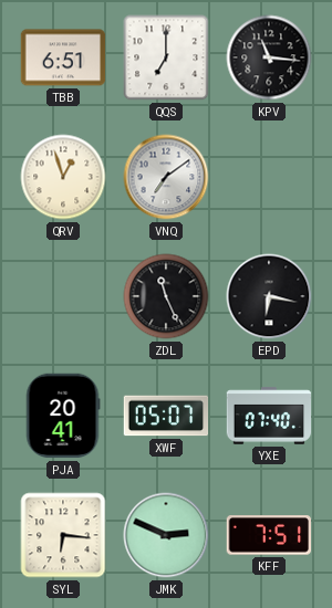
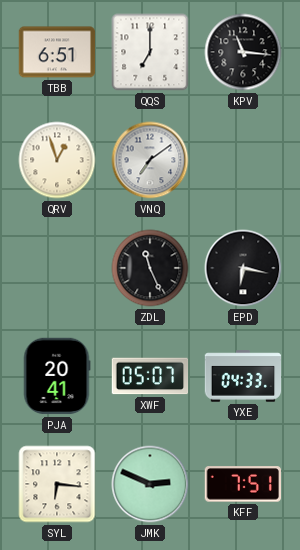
YXE: 07:40 -> 04:33
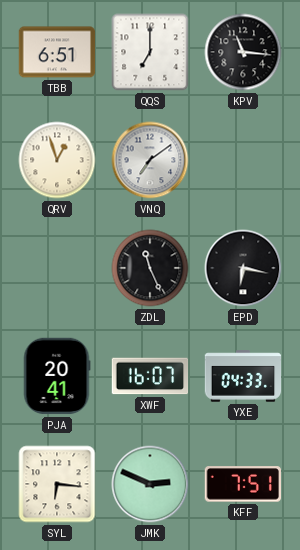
XWF: 05:07 -> 16:07
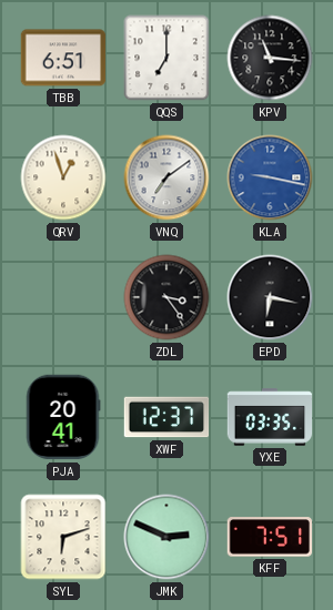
KLA: none -> 9:17
ZDL: 11:26 -> 3:24
XWF: 16:07 -> 12:37
YXE: 04:33 -> 03:35
SYL: 6:16 -> 6:12
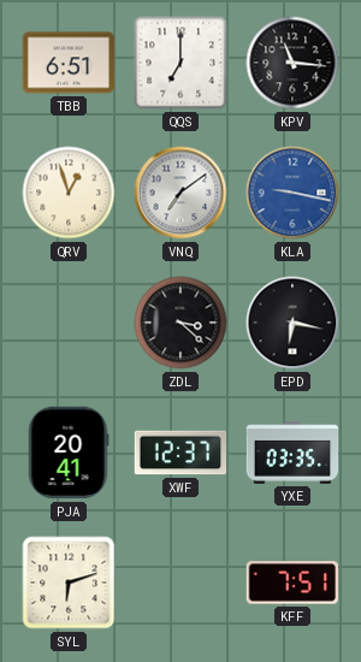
ZDL: 3:24 -> 3:22
JMK: 2:49 -> none
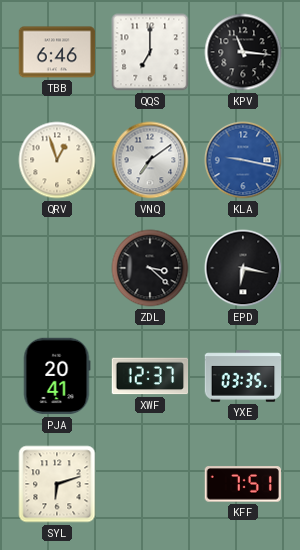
TBB: 6:51 -> 6:46
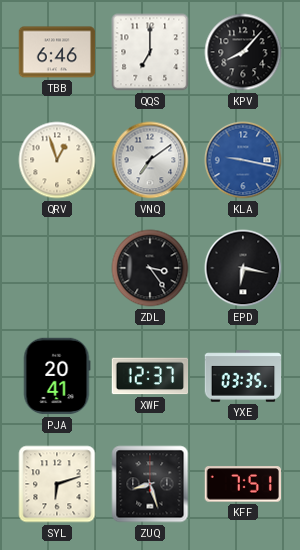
KPV: 11:16 -> 8:07
ZDL: 3:22 -> 3:24
ZUQ: none -> 8:27
